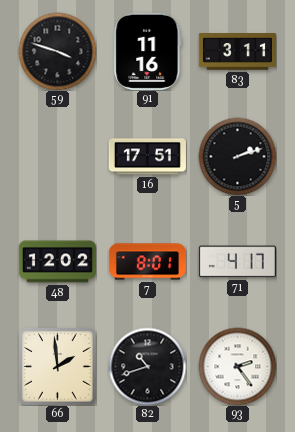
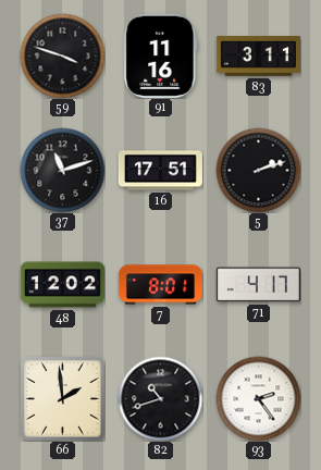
37: none -> 11:12
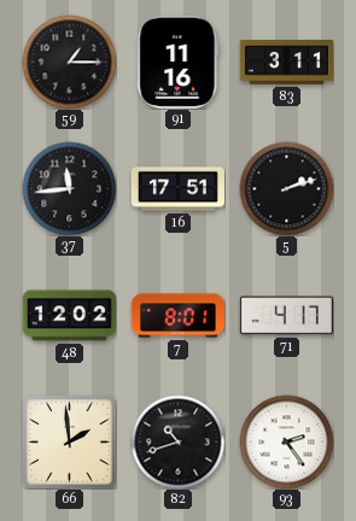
59: 3:48 -> 1:15
37: 11:12 -> 11:44
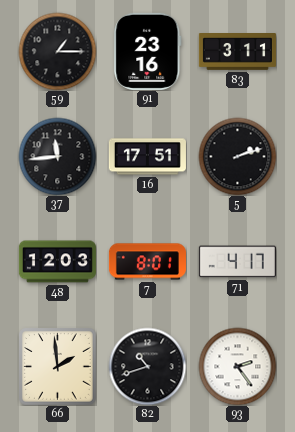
91: 11:16 -> 23:16
48: 12:02 -> 12:03
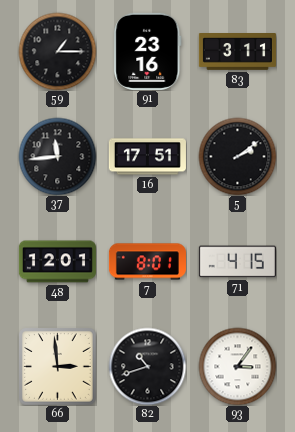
5: 2:12 -> 2:09
48: 12:03 -> 12:01
71: 4:17 -> 4:15
66: 1:59 -> 2:59
93: 2:24 -> 3:06
